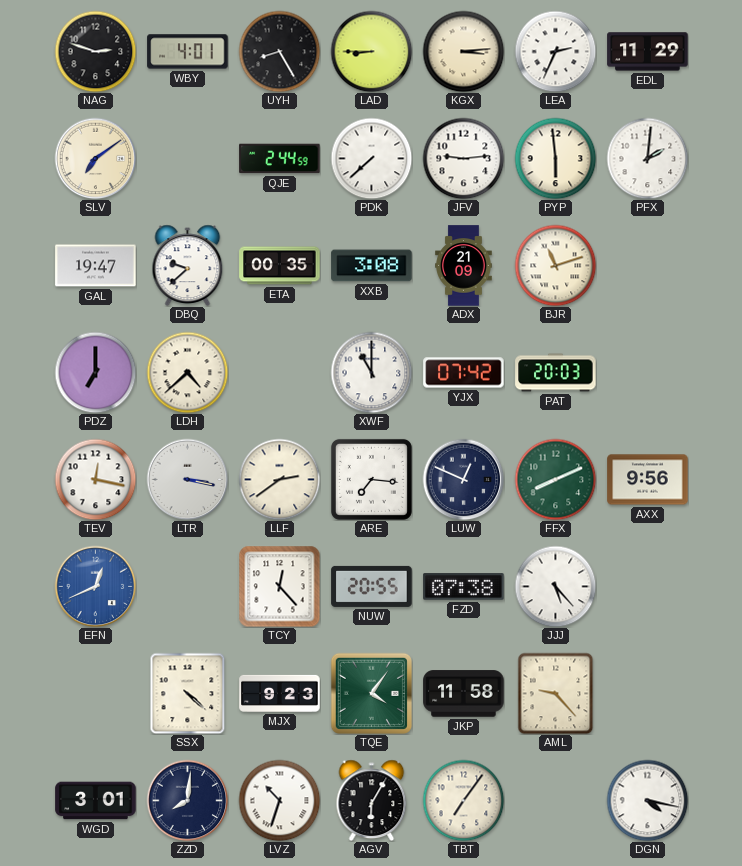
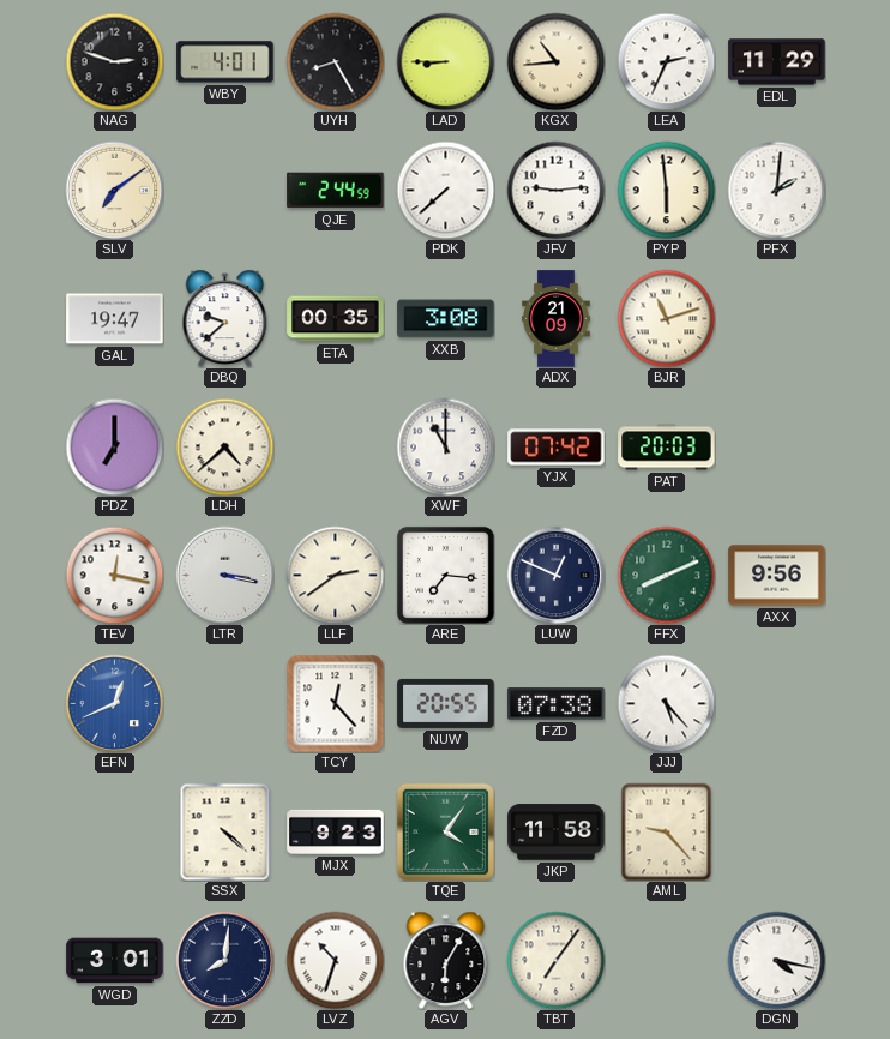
KGX: 3:14 -> 10:44
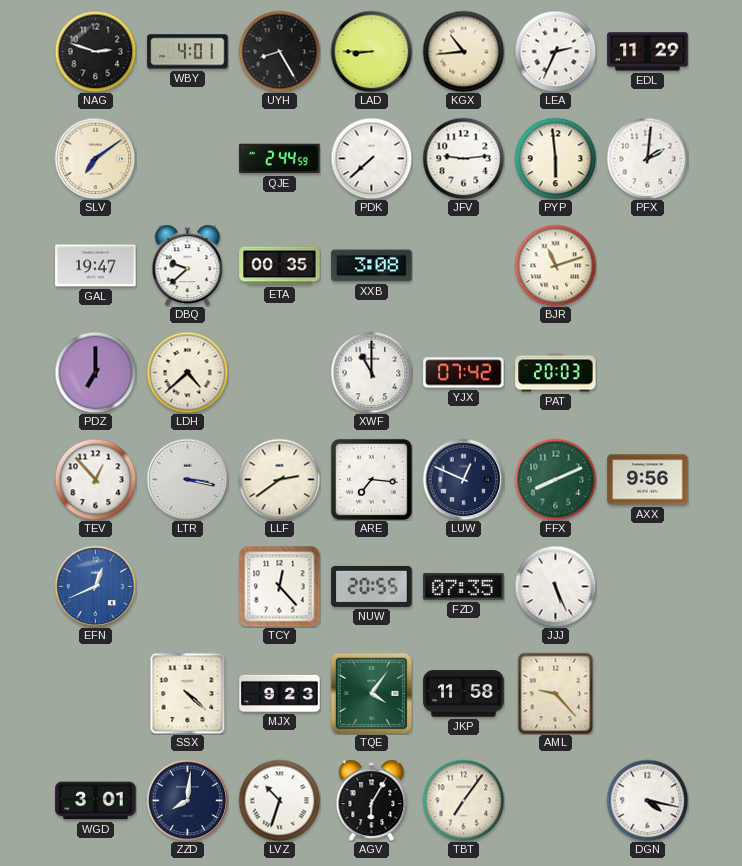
ADX: 21:09 -> none
TEV: 12:17 -> 12:53
FZD: 07:38 -> 07:35
JJJ: 5:23 -> 5:26
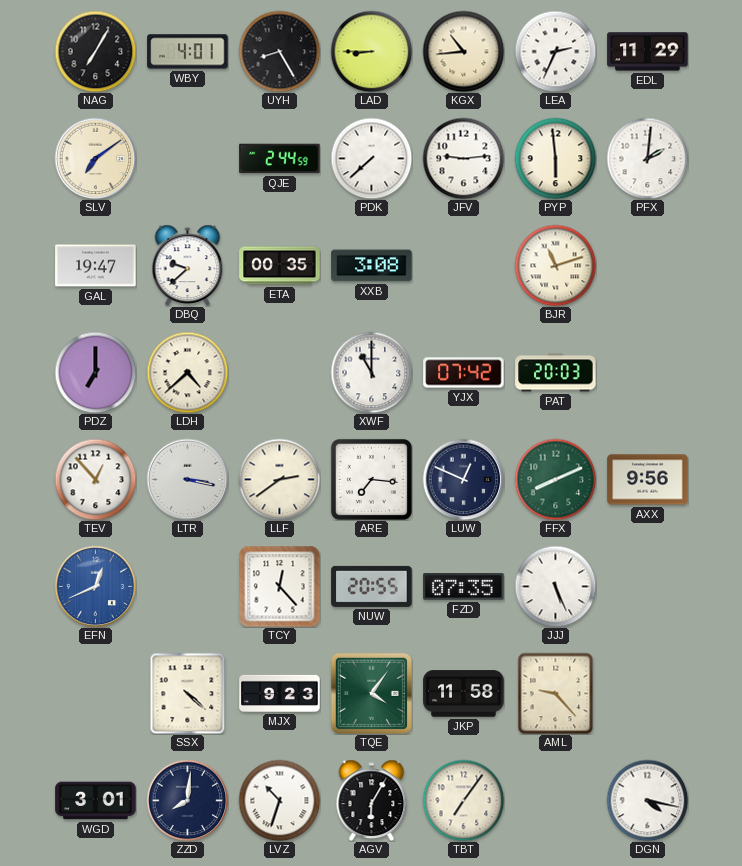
NAG: 2:48 -> 7:05
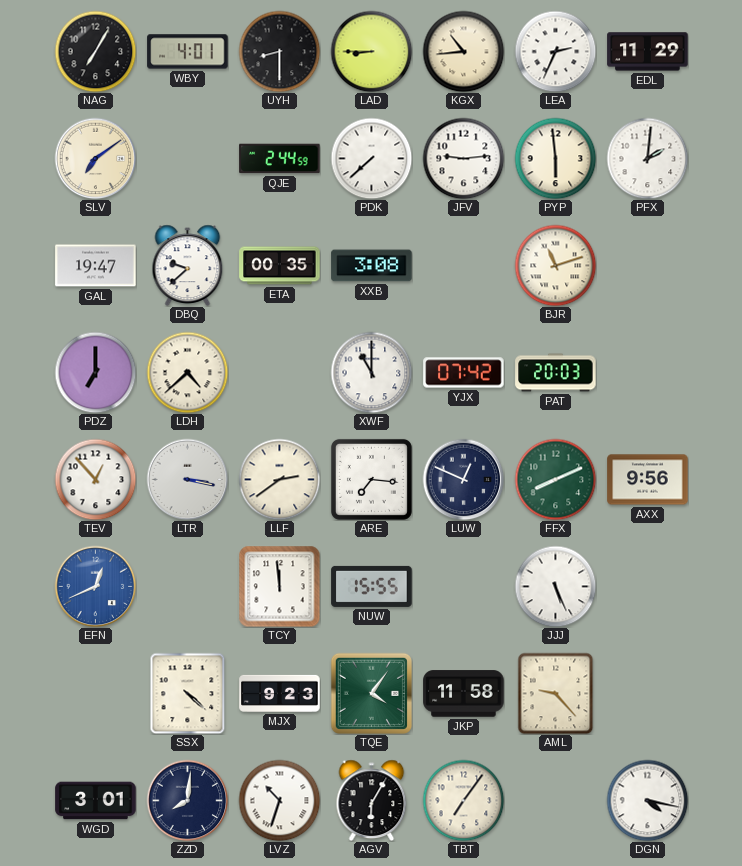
UYH: 8:25 -> 8:30
TCY: 12:23 -> 11:59
NUW: 20:55 -> 15:55
FZD: 07:35 -> none
